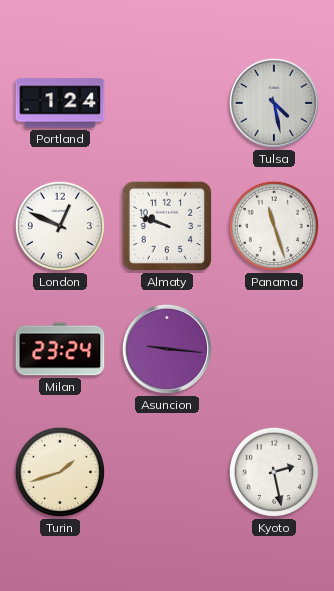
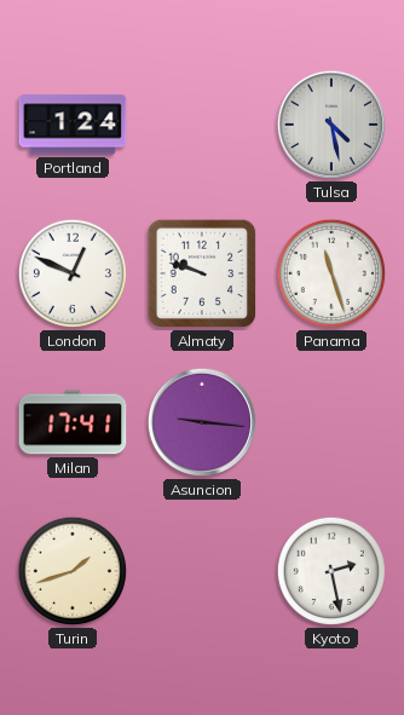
Milan: 23:24 -> 17:41
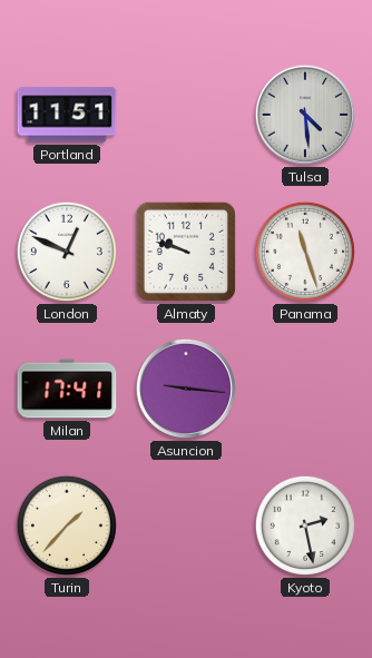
Portland: 1:24 -> 11:51
Tulsa: 4:28 -> 4:29
Turin: 1:42 -> 1:37
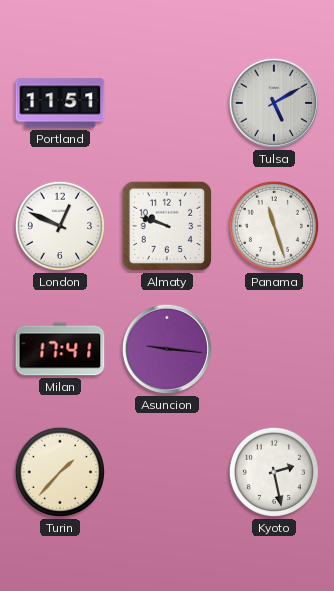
Tulsa: 4:29 -> 5:10
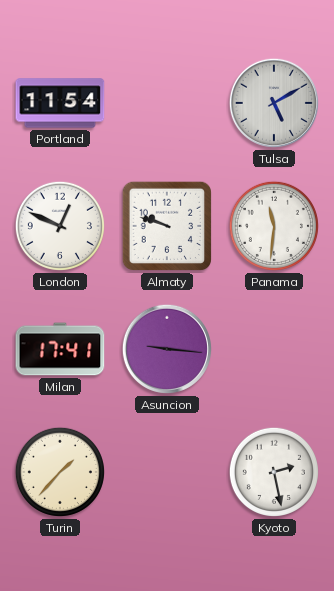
Portland: 11:51 -> 11:54
Panama: 11:27 -> 11:31
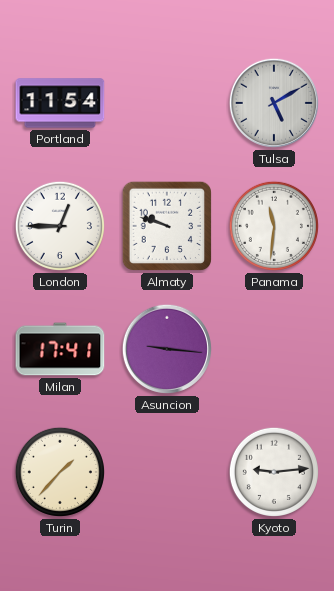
London: 12:49 -> 12:45
Kyoto: 2:28 -> 9:14
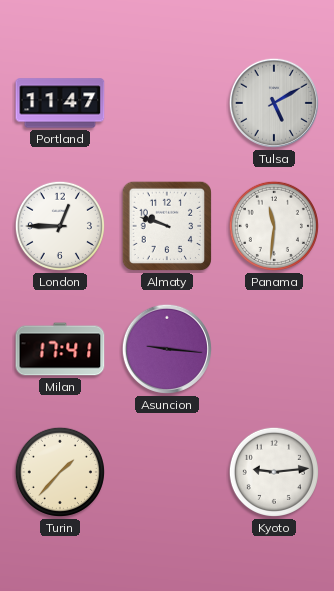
Portland: 11:54 -> 11:47
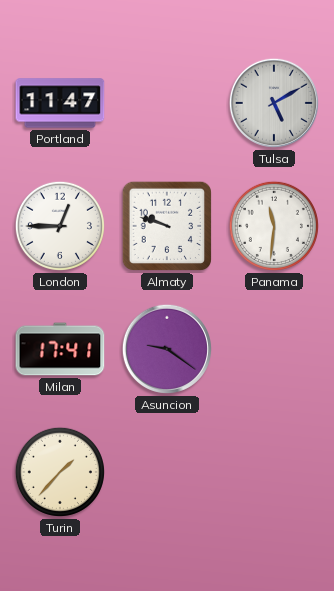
Asuncion: 9:16 -> 9:21
Kyoto: 9:14 -> none
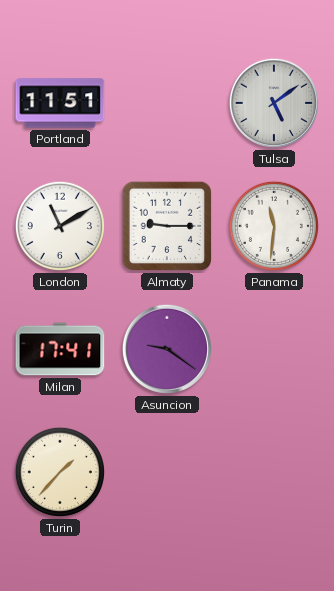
Portland: 11:47 -> 11:51
Tulsa: 5:10 -> 5:09
London: 12:45 -> 11:10
Almaty: 9:48 -> 9:15
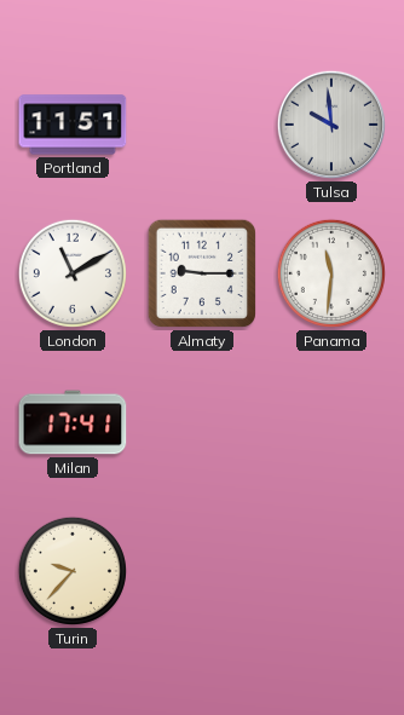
Tulsa: 5:09 -> 9:59
Asuncion: 9:21 -> none
Turin: 1:37 -> 9:37
